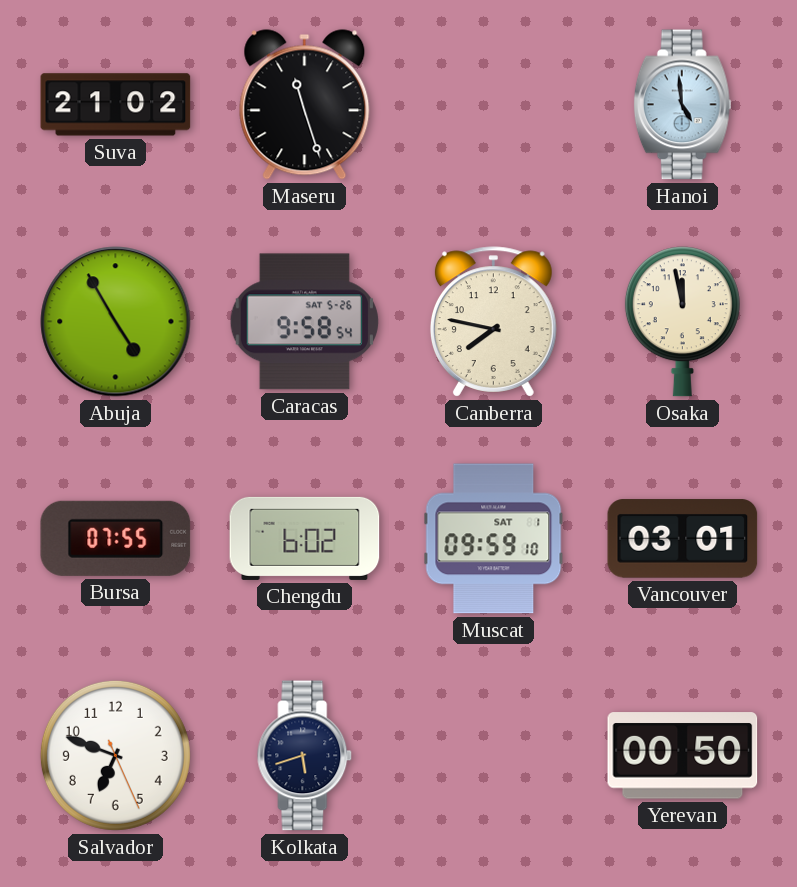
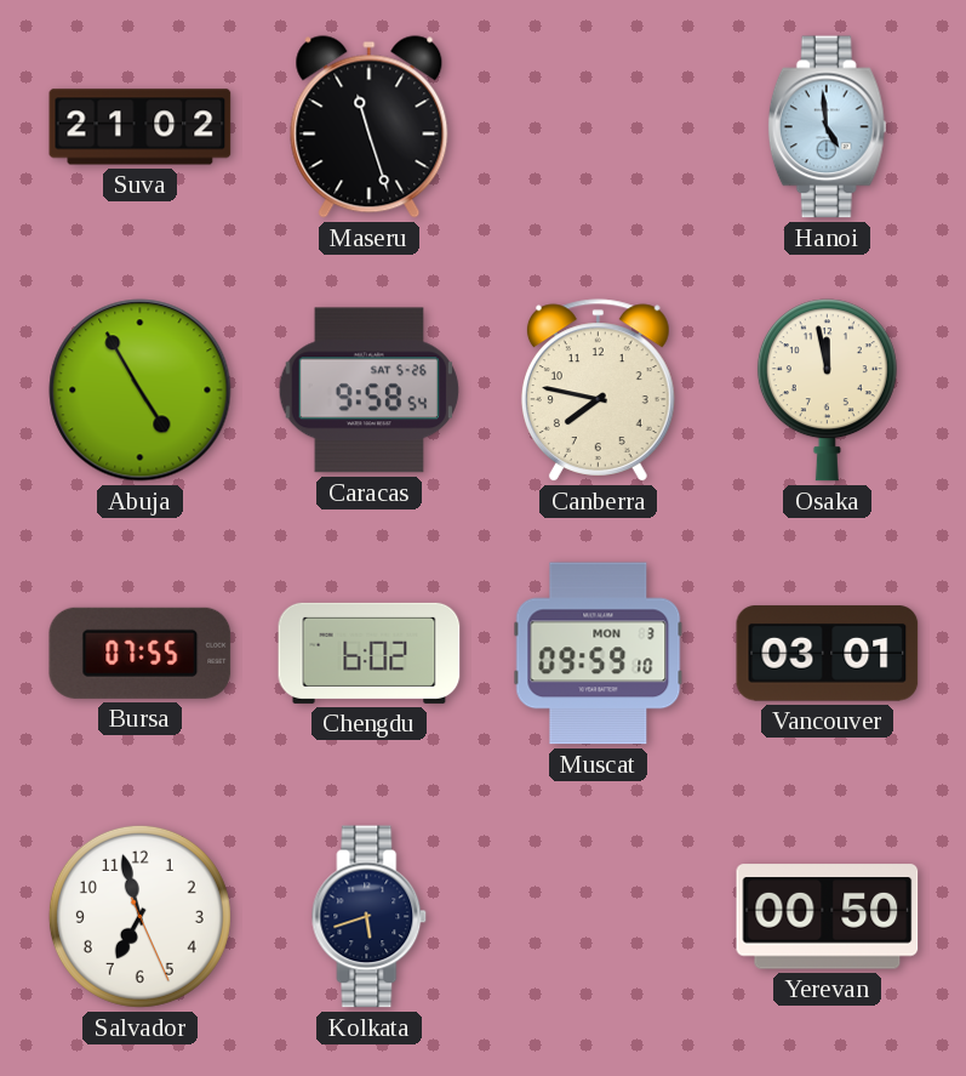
Muscat date: SAT 1 -> MON 3
Salvador: 6:48 -> 6:57
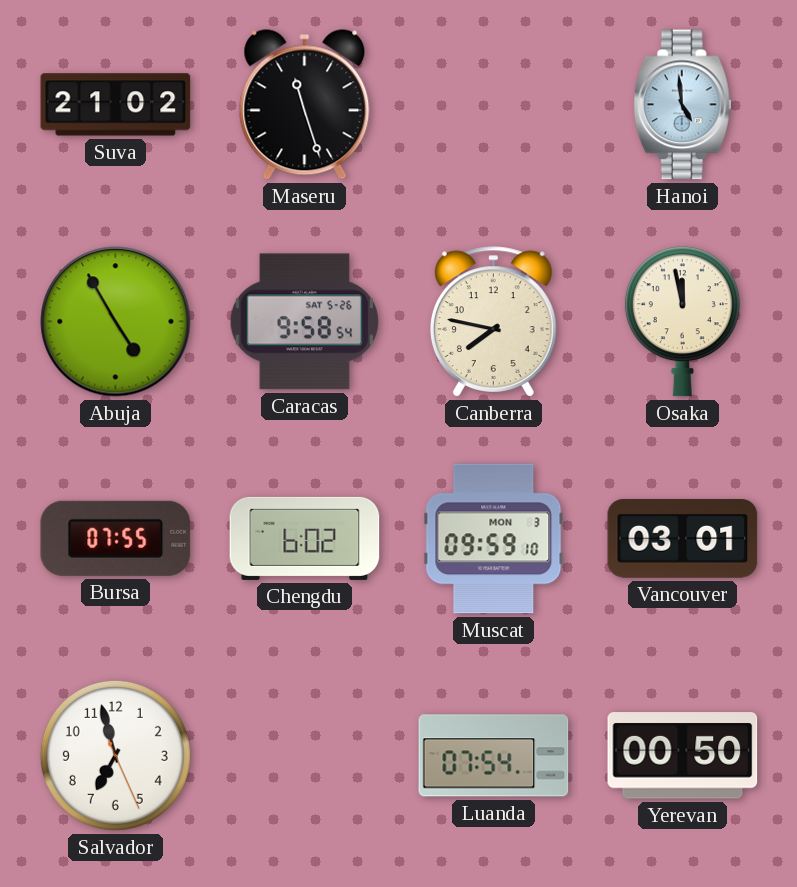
Kolkata: 5:42 -> none
Luanda: none -> 07:54
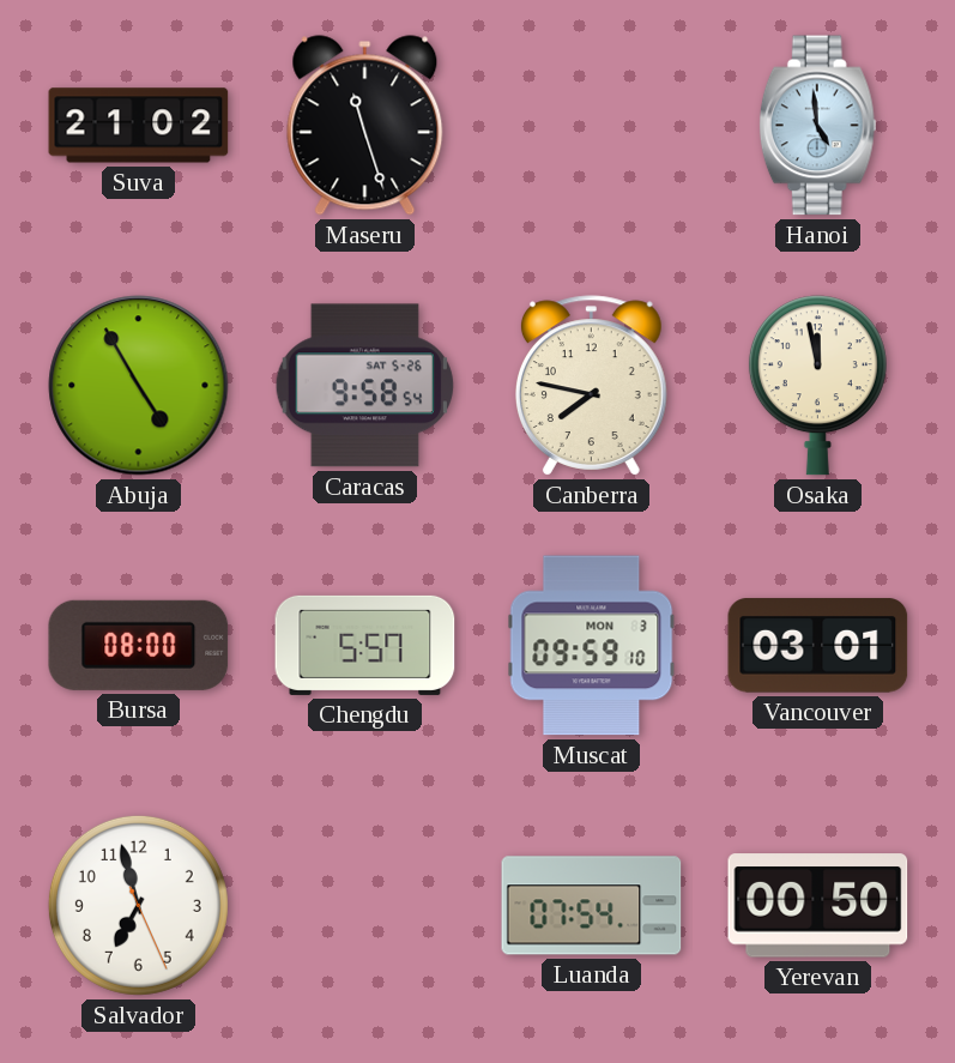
Bursa: 07:55 -> 08:00
Chengdu: 6:02 -> 5:57
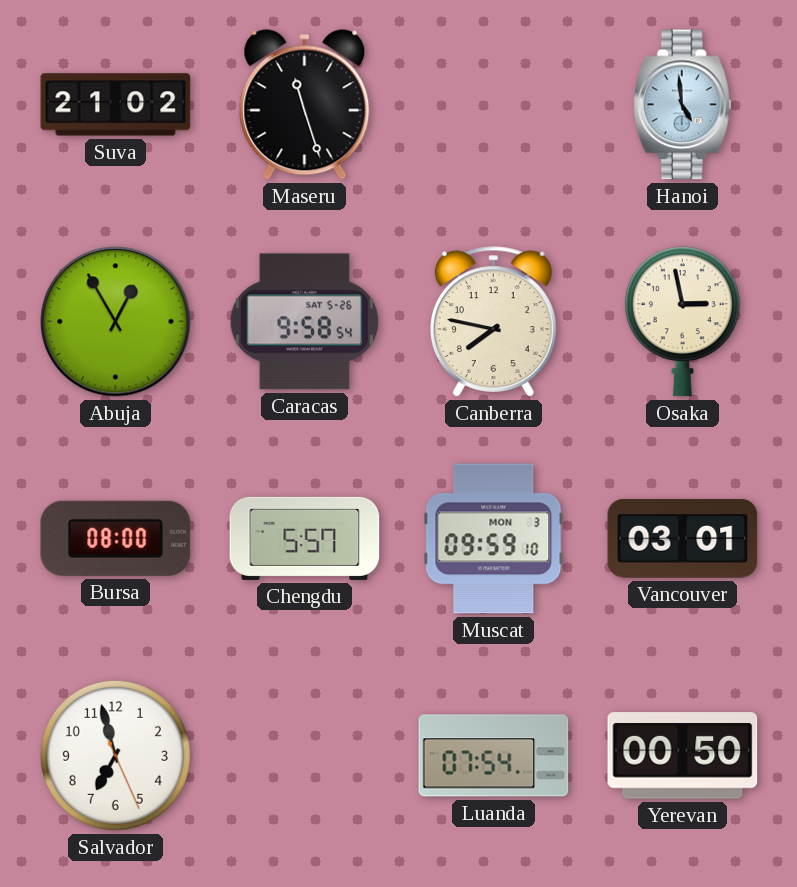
Abuja: 4:55 -> 12:55
Osaka: 11:58 -> 2:58
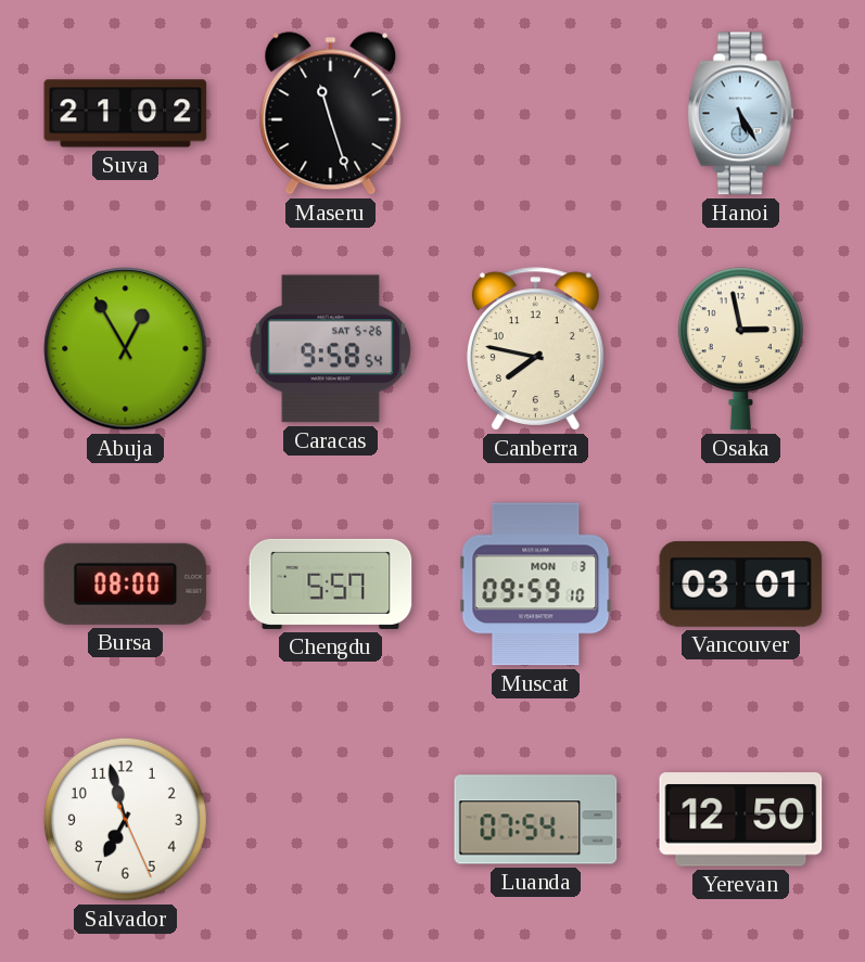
Hanoi: 4:59 -> 5:25
Yerevan: 00:50 -> 12:50
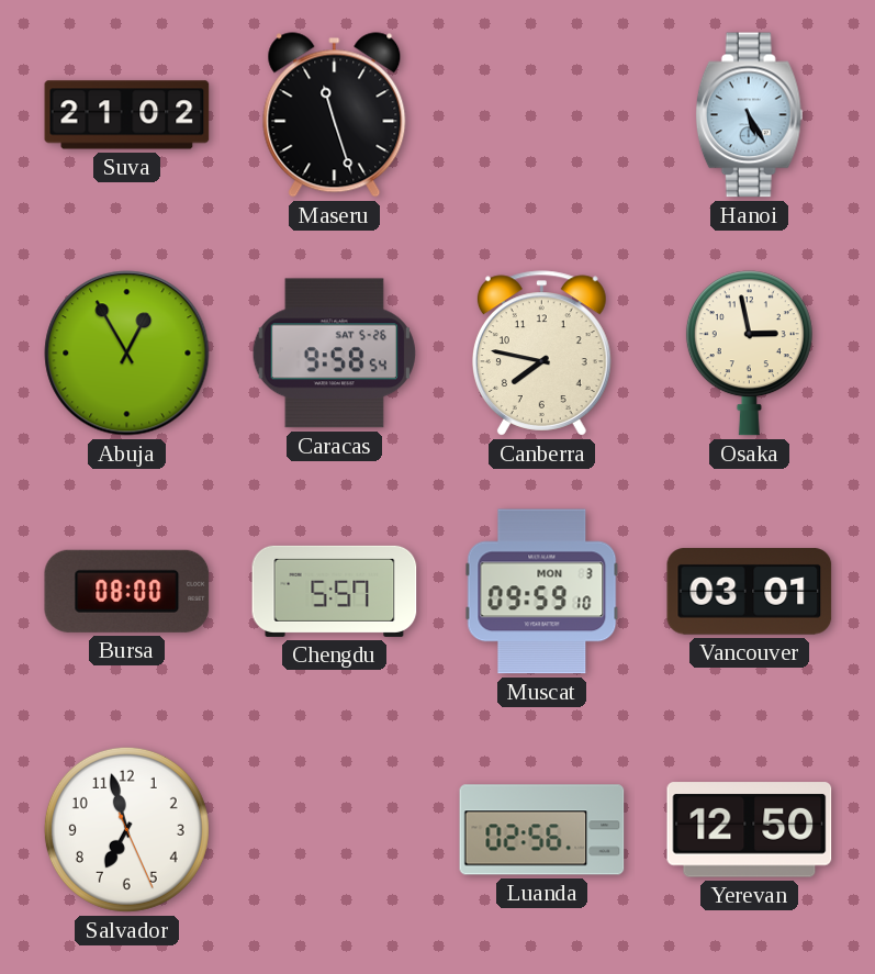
Luanda: 07:54 -> 02:56
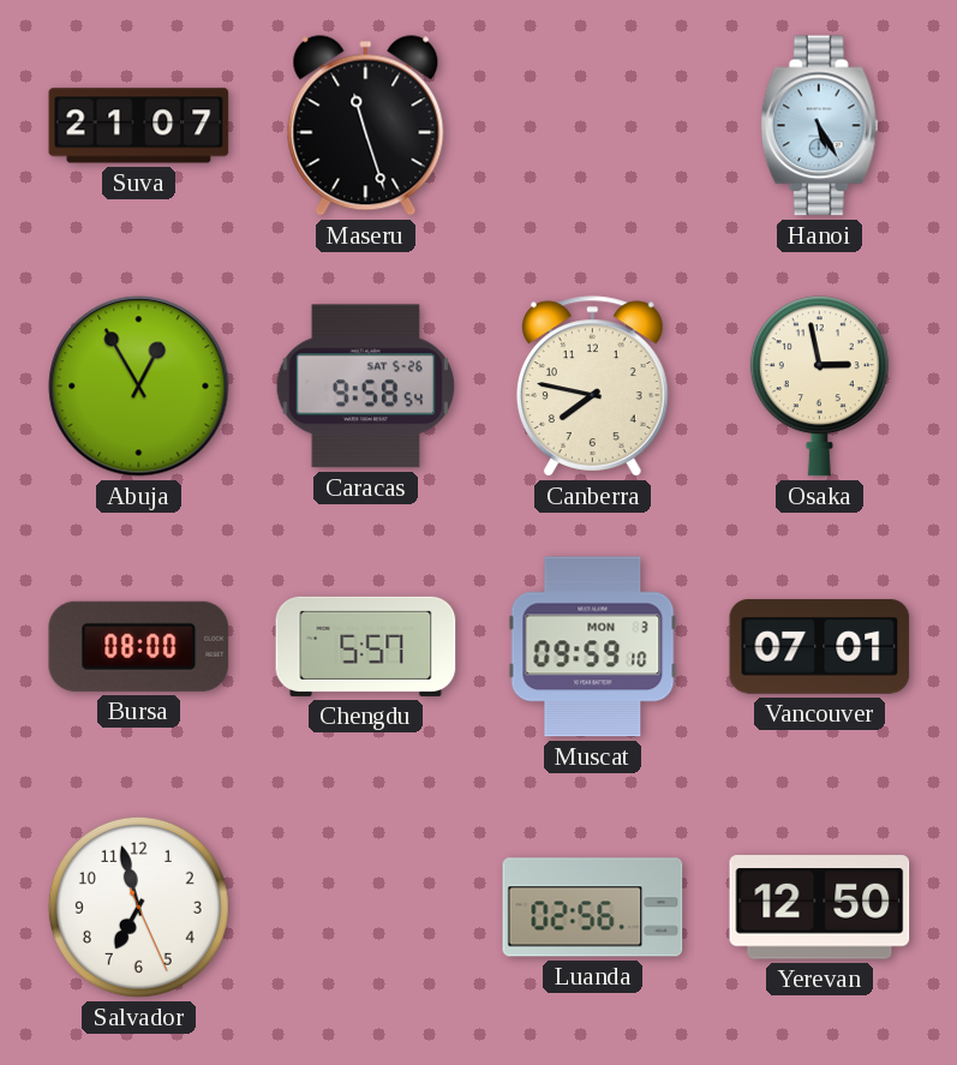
Suva: 21:02 -> 21:07
Vancouver: 03:01 -> 07:01
